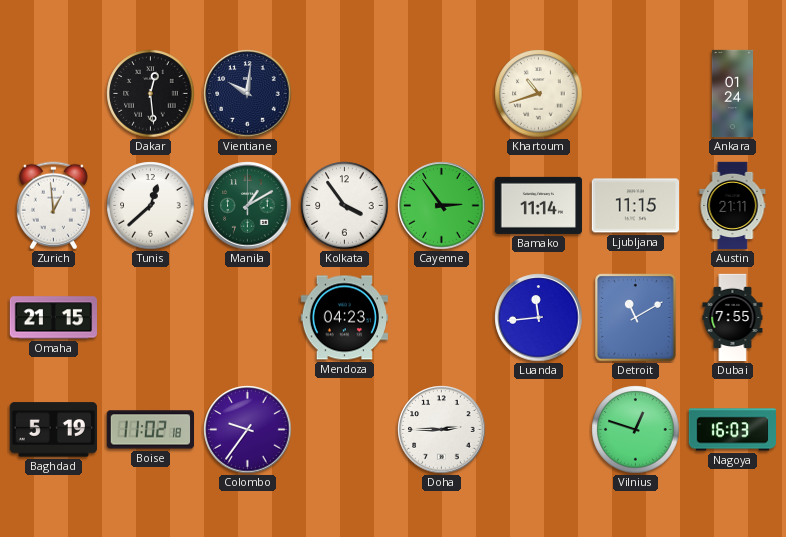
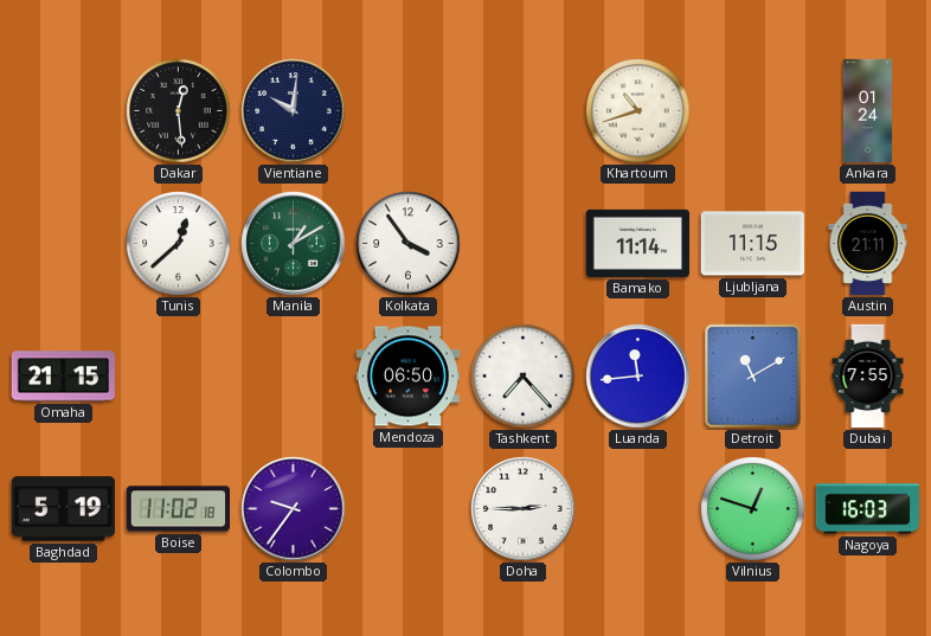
Zurich: 12:59 -> none
Cayenne: 2:54 -> none
Mendoza: 04:23 -> 06:50
Tashkent: none -> 7:23
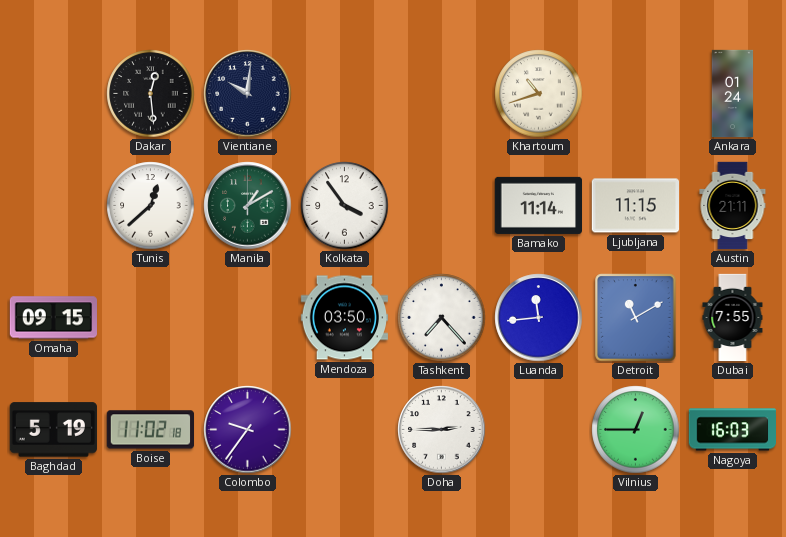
Omaha: 21:15 -> 09:15
Mendoza: 06:50 -> 03:50
Vilnius: 12:48 -> 12:45
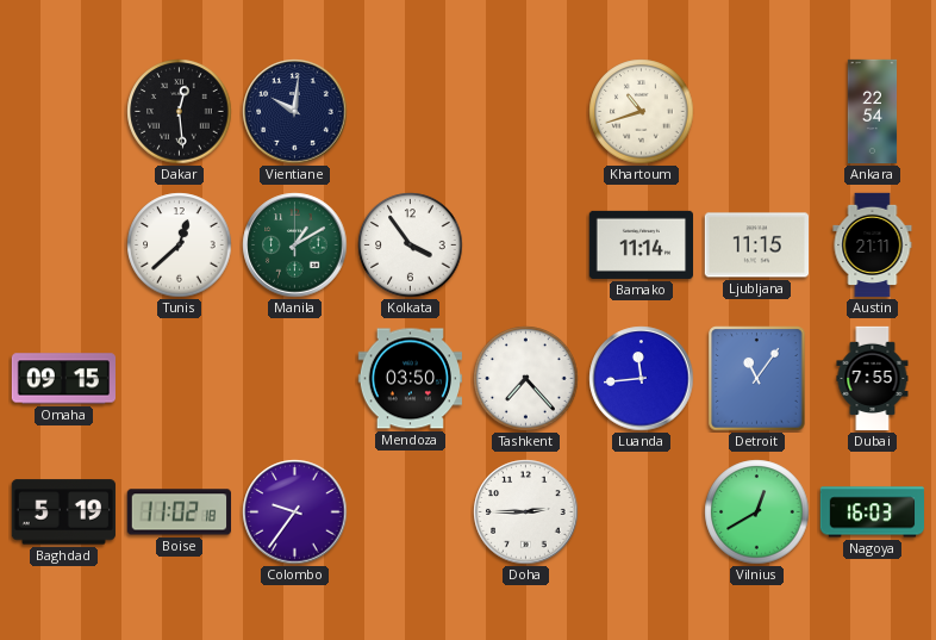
Ankara: 01:24 -> 22:54
Detroit: 11:10 -> 11:06
Vilnius: 12:45 -> 12:40
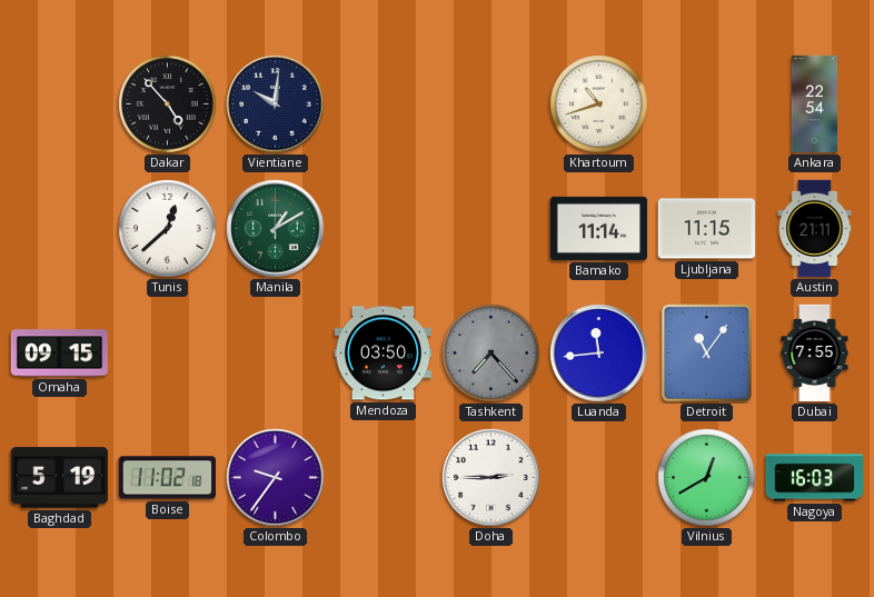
Dakar: 12:29 -> 4:53
Kolkata: 3:54 -> none
Tashkent dial: white -> grey
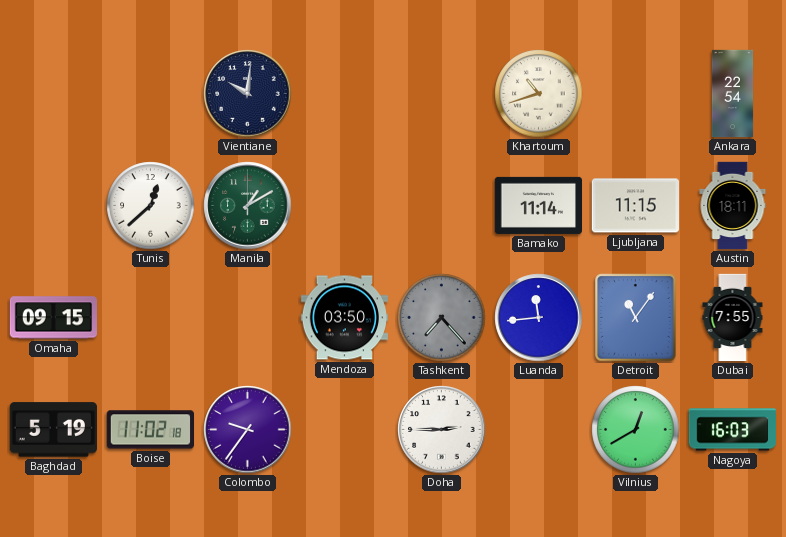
Dakar: 4:53 -> none
Austin: 21:11 -> 18:11
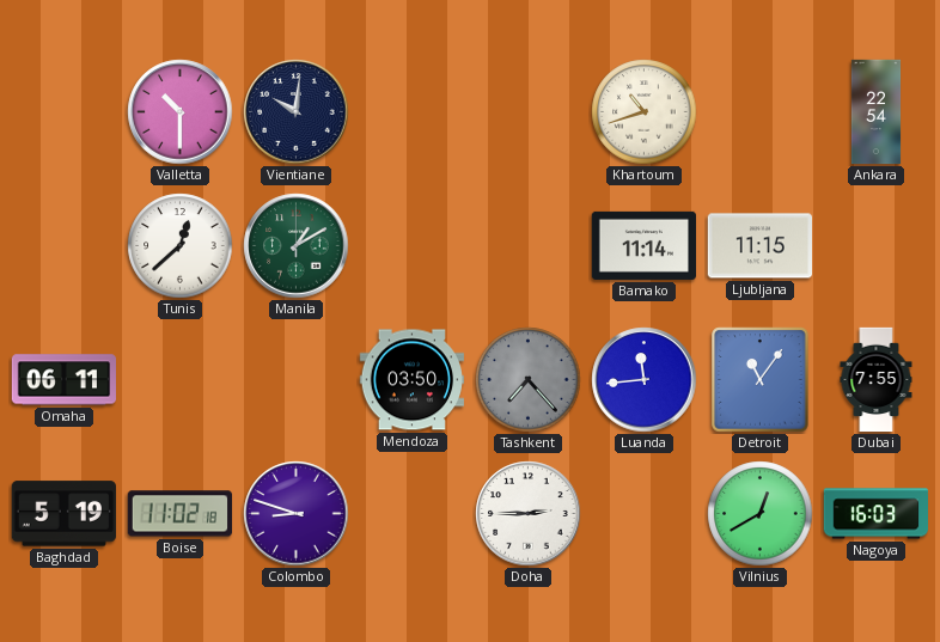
Valletta: none -> 10:30
Austin: 18:11 -> none
Omaha: 09:15 -> 06:11
Colombo: 9:36 -> 8:48
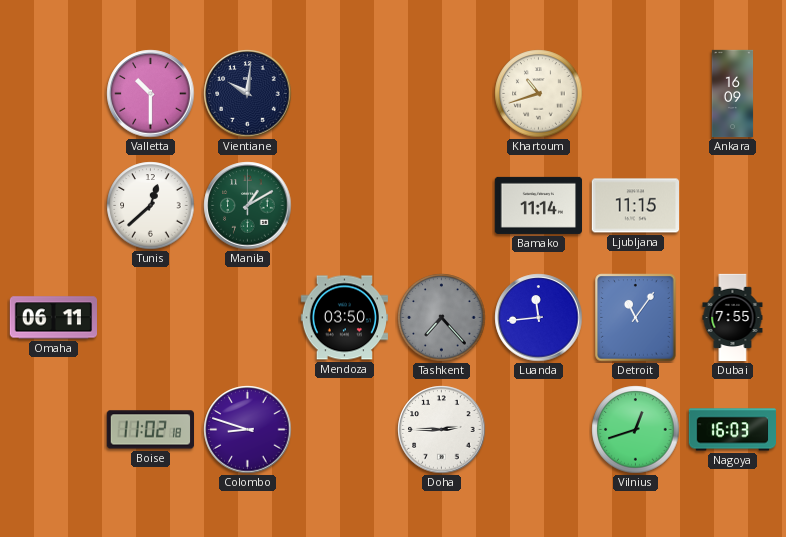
Ankara: 22:54 -> 16:09
Baghdad: 5:19 -> none
Vilnius: 12:40 -> 12:42
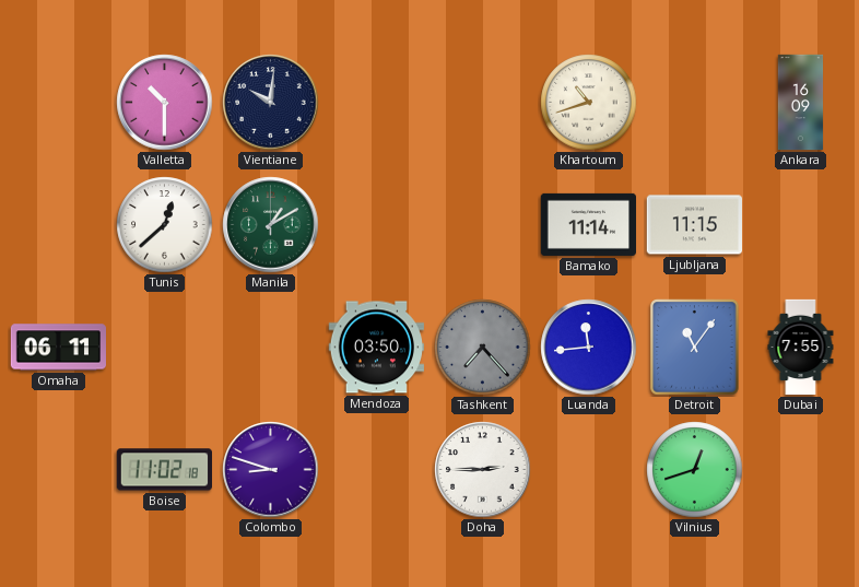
Nagoya: 16:03 -> none
